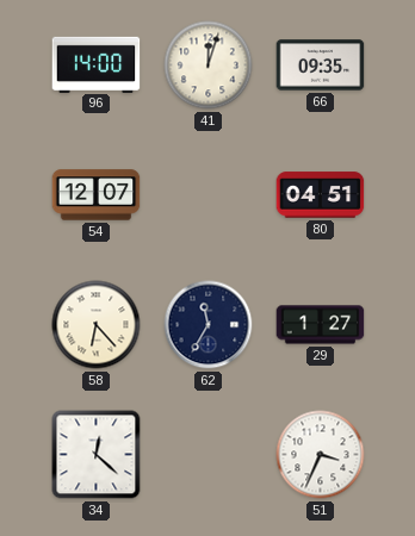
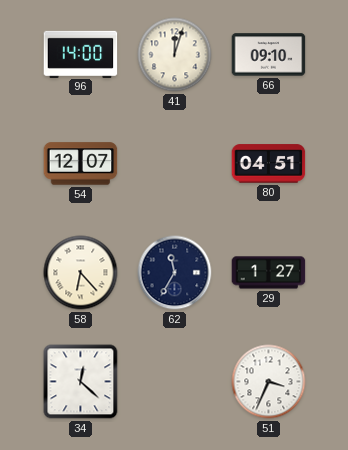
66: 09:35 -> 09:10
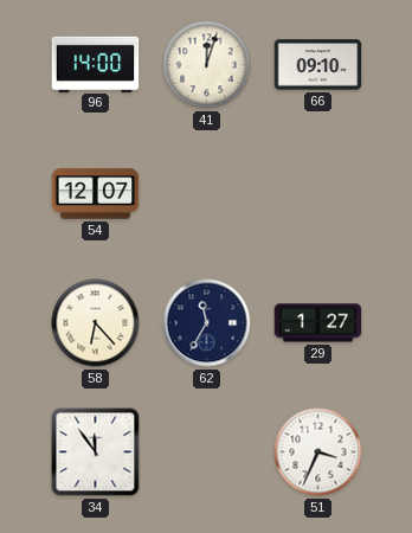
80: 04:51 -> none
34: 12:22 -> 11:54
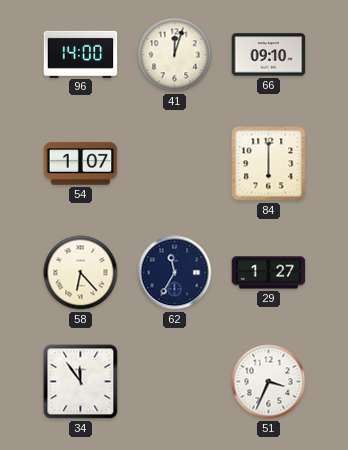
54: 12:07 -> 1:07
84: none -> 6:00
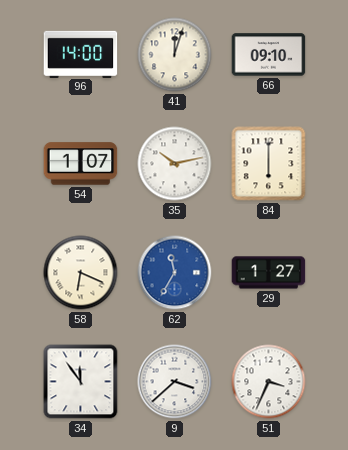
35: none -> 10:13
58: 6:23 -> 6:19
62 dial: navy -> blue
9: none -> 3:38
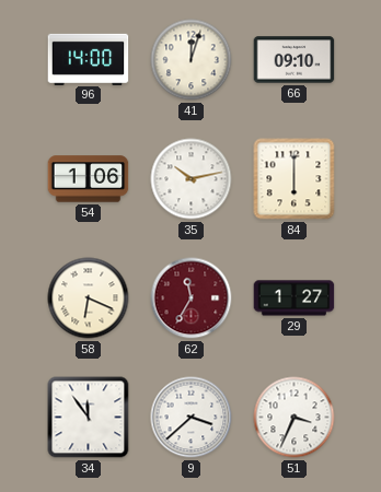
54: 1:07 -> 1:06
62 dial: blue -> burgundy
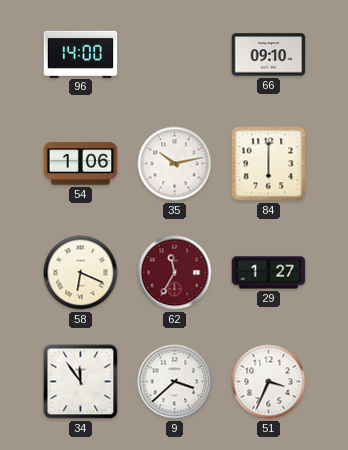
41: 12:03 -> none
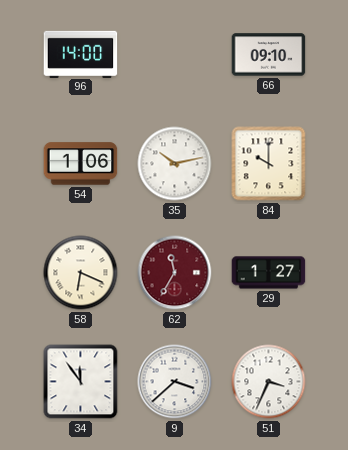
84: 6:00 -> 10:00
